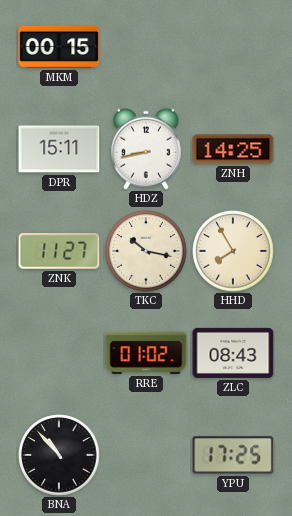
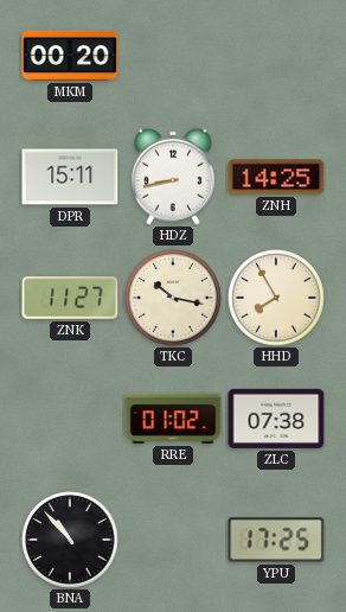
MKM: 00:15 -> 00:20
ZLC: 08:43 -> 07:38
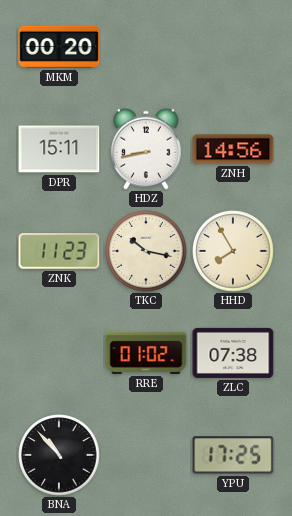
ZNH: 14:25 -> 14:56
ZNK: 11:27 -> 11:23
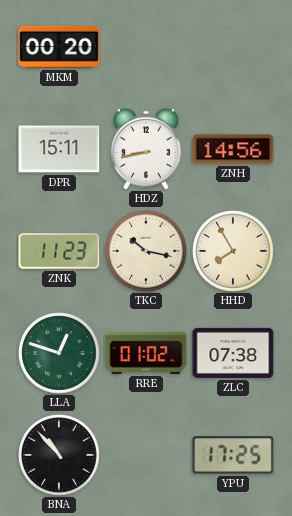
LLA: none -> 12:48
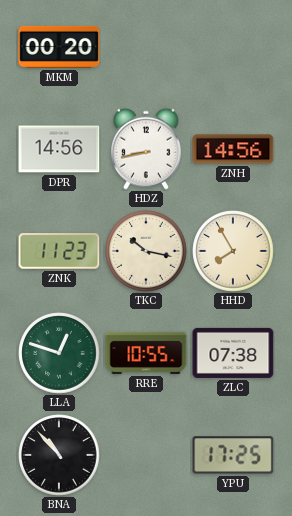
DPR: 15:11 -> 14:56
RRE: 01:02 -> 10:55
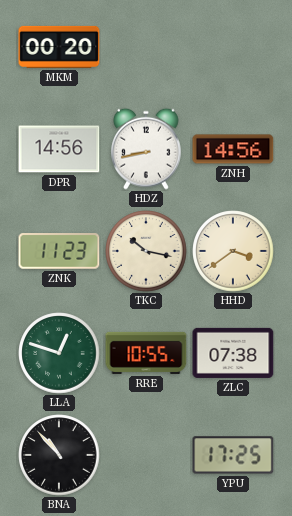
HHD: 7:55 -> 3:39
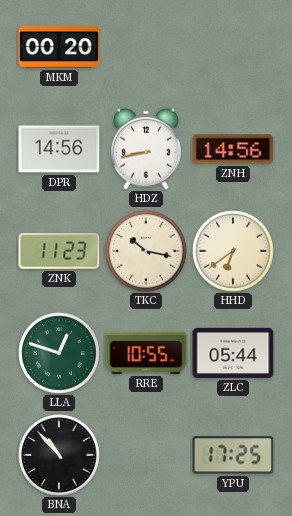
HHD: 3:39 -> 6:39
ZLC: 07:38 -> 05:44
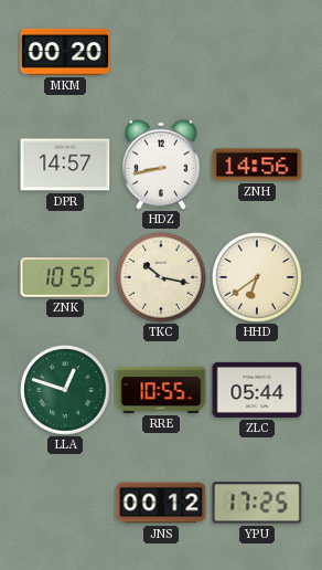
DPR: 14:56 -> 14:57
ZNK: 11:23 -> 10:55
BNA: 10:53 -> none
JNS: none -> 00:12
